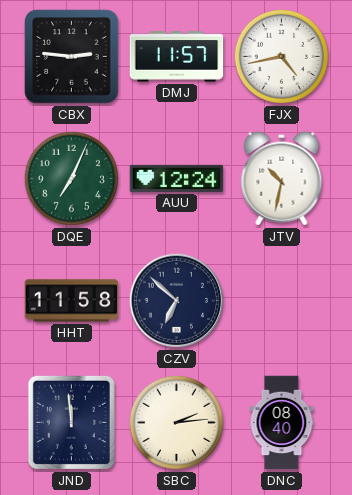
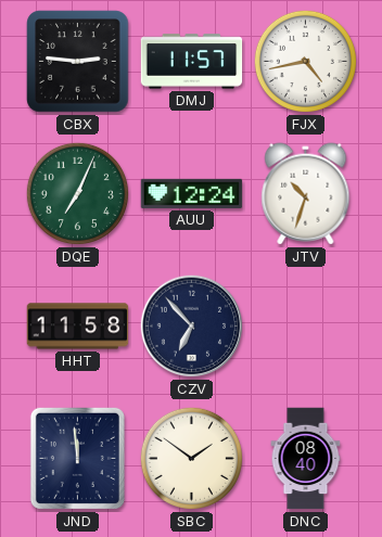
JTV: 10:32 -> 10:33
CZV: 6:52 -> 6:53
SBC: 2:14 -> 1:51
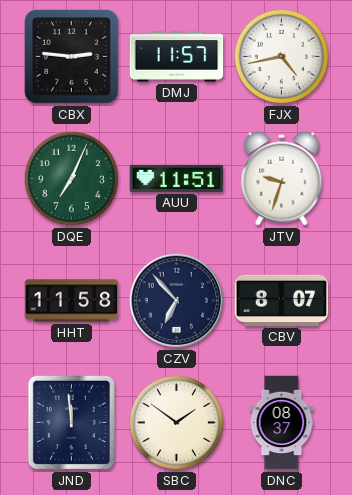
AUU: 12:24 -> 11:51
JTV: 10:33 -> 9:33
CBV: none -> 8:07
DNC: 08:40 -> 08:37
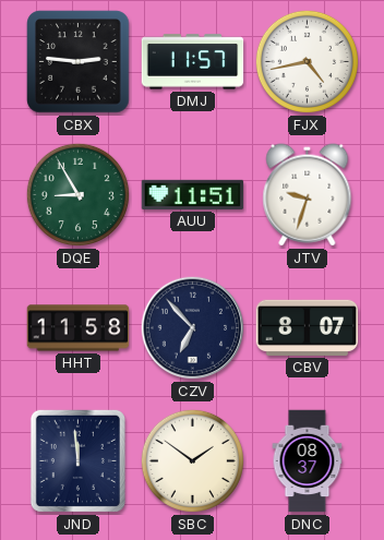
DQE: 7:04 -> 8:55
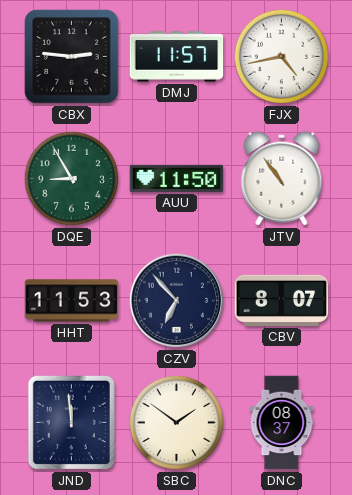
AUU: 11:51 -> 11:50
JTV: 9:33 -> 10:54
HHT: 11:58 -> 11:53
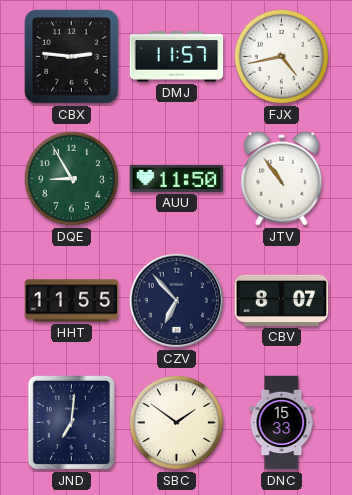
HHT: 11:53 -> 11:55
JND: 11:59 -> 7:01
DNC: 08:37 -> 15:33
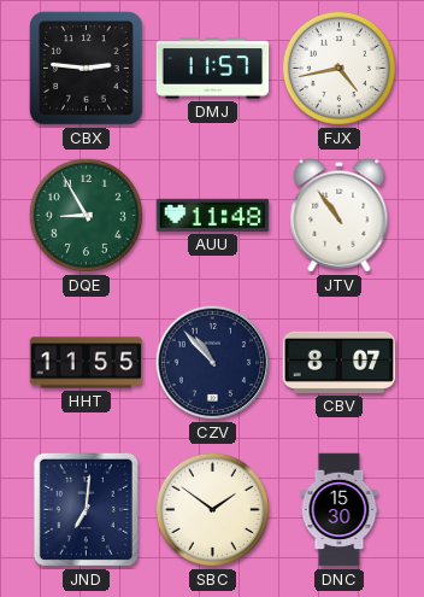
AUU: 11:50 -> 11:48
CZV: 6:53 -> 10:53
DNC: 15:33 -> 15:30
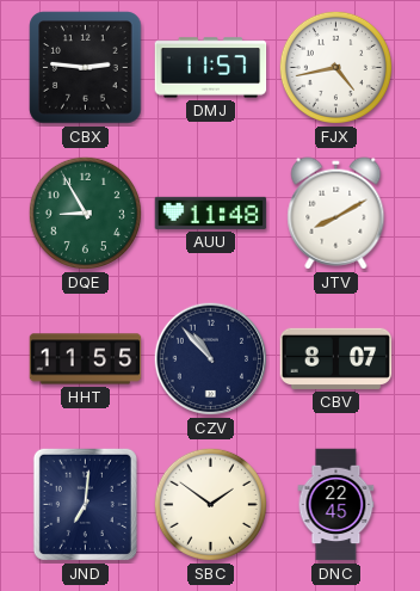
JTV: 10:54 -> 8:10
DNC: 15:30 -> 22:45
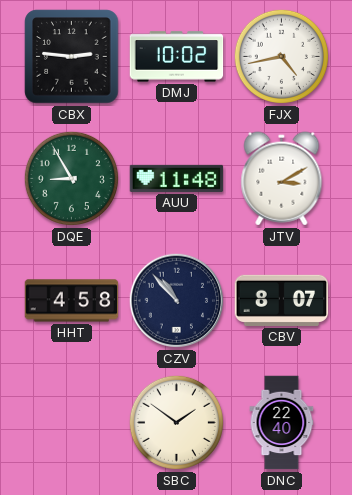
DMJ: 11:57 -> 10:02
JTV: 8:10 -> 3:10
HHT: 11:55 -> 4:58
JND: 7:01 -> none
DNC: 22:45 -> 22:40
